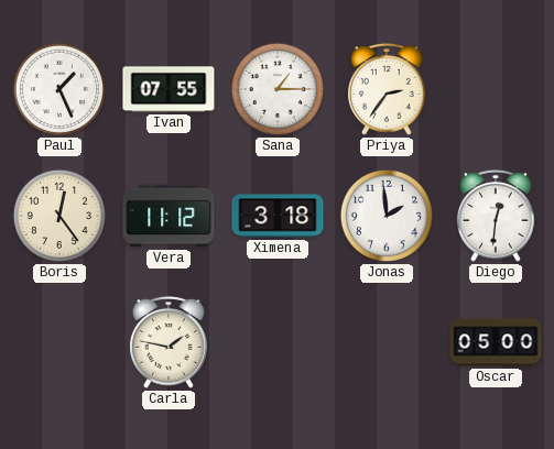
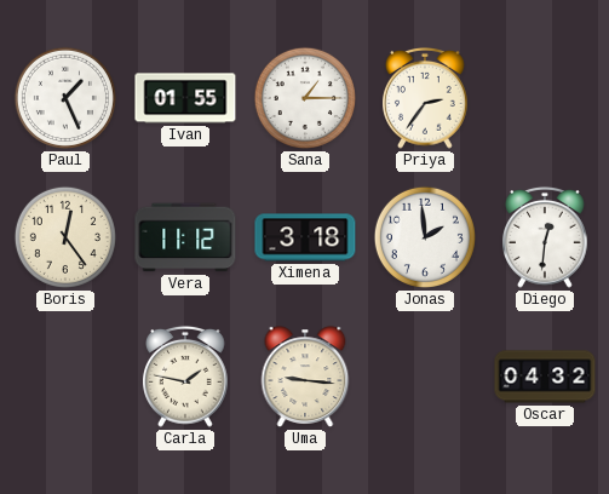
Ivan: 07:55 -> 01:55
Uma: none -> 9:16
Oscar: 05:00 -> 04:32
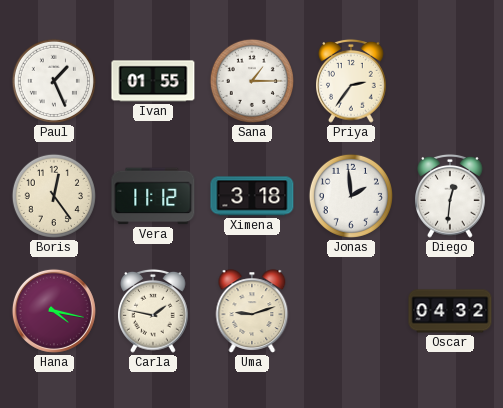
Hana: none -> 4:17
Uma: 9:16 -> 9:12
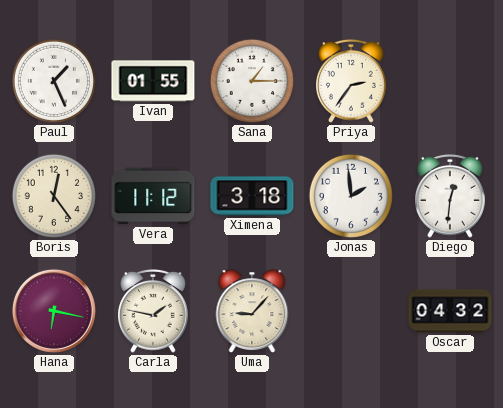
Hana: 4:17 -> 6:17
Uma: 9:12 -> 9:07
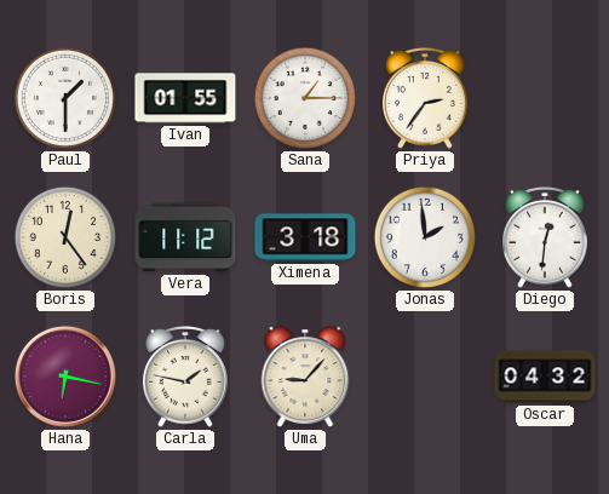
Paul: 1:26 -> 1:30
